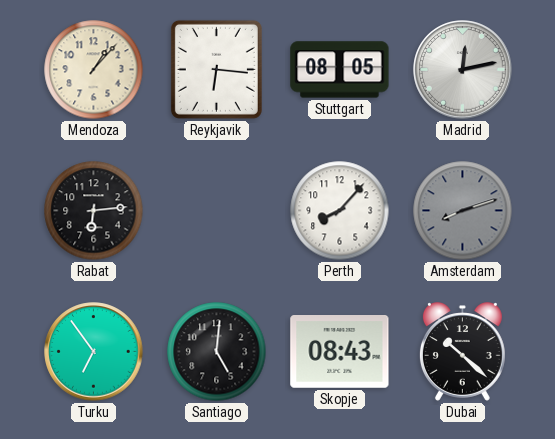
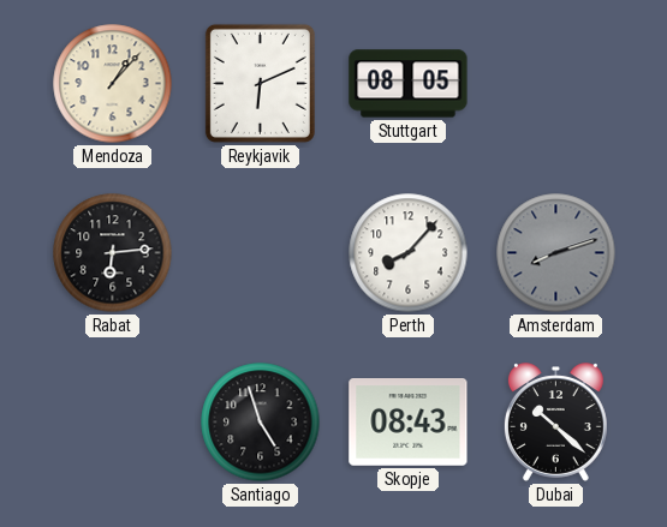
Reykjavik: 6:16 -> 6:11
Madrid: 12:13 -> none
Turku: 6:54 -> none
Santiago: 5:01 -> 4:57
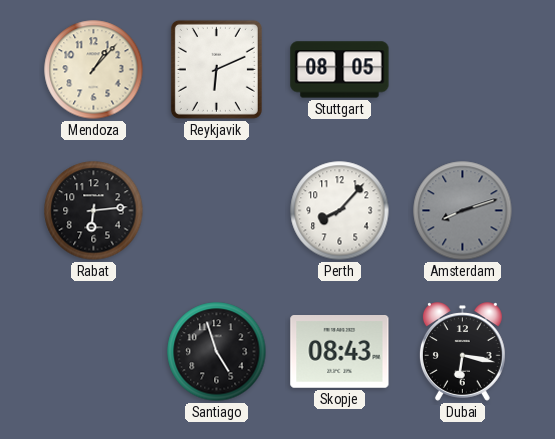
Dubai: 10:22 -> 6:17
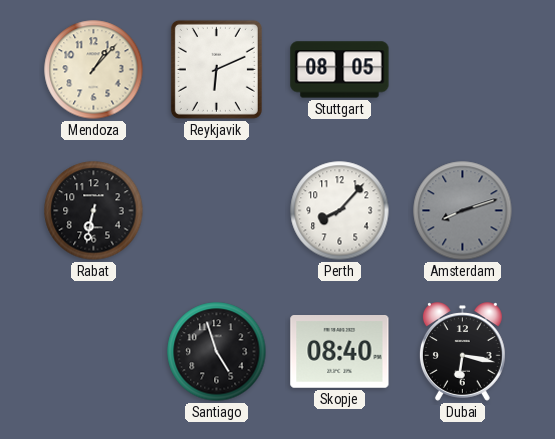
Rabat: 6:14 -> 6:32
Skopje: 08:43 -> 08:40
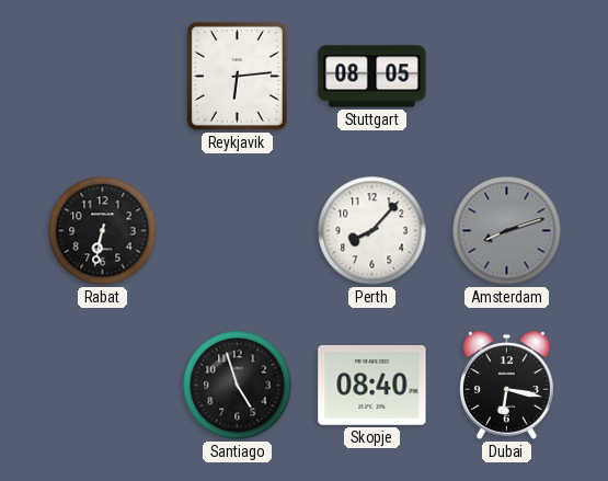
Mendoza: 1:07 -> none
Reykjavik: 6:11 -> 6:14
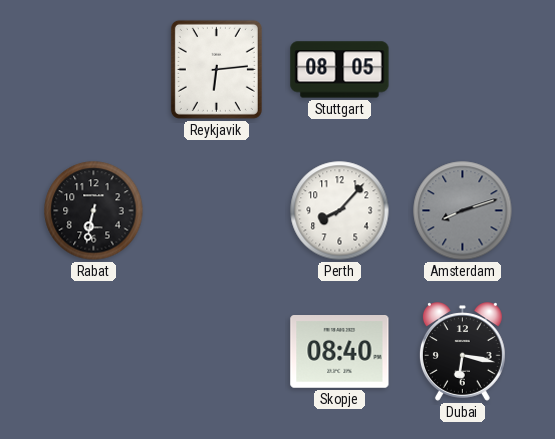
Santiago: 4:57 -> none
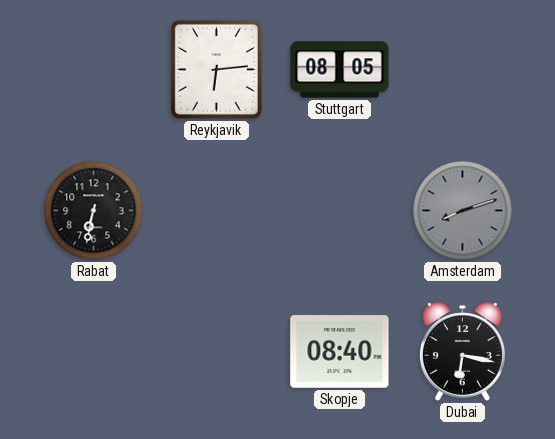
Perth: 8:07 -> none
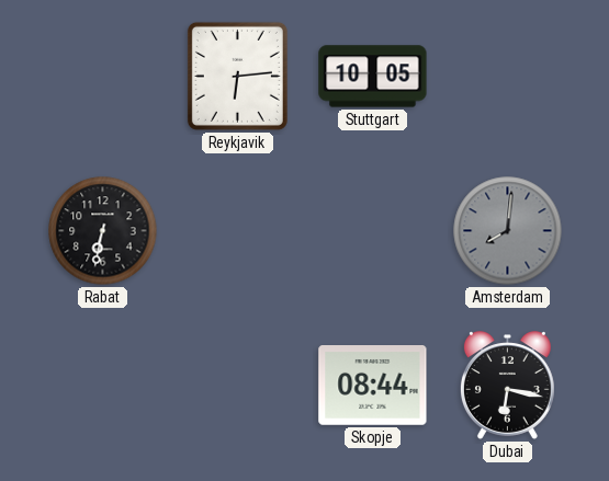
Stuttgart: 08:05 -> 10:05
Amsterdam: 8:12 -> 8:01
Skopje: 08:40 -> 08:44
